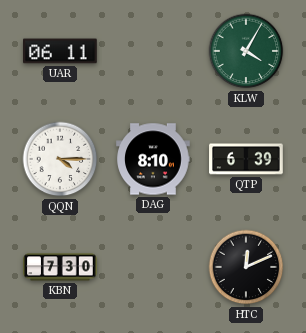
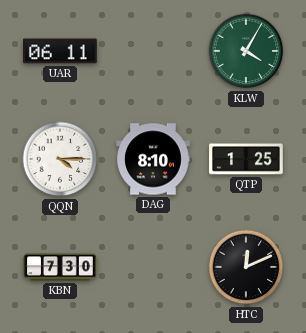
QTP: 6:39 -> 1:25
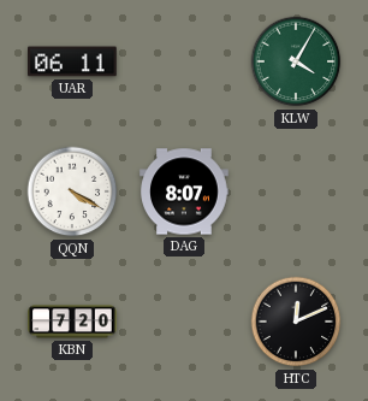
QQN: 4:15 -> 4:20
DAG: 8:10 -> 8:07
QTP: 1:25 -> none
KBN: 7:30 -> 7:20
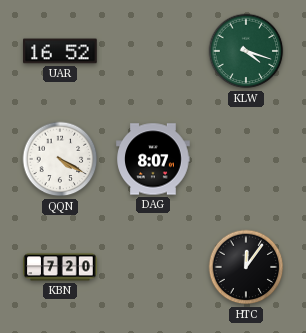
UAR: 06:11 -> 16:52
KLW: 4:05 -> 4:18
HTC: 12:11 -> 12:06
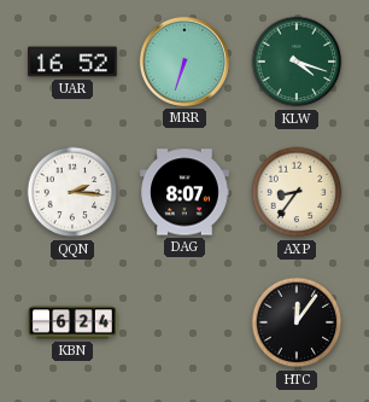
MRR: none -> 6:33
QQN: 4:20 -> 2:16
AXP: none -> 8:36
KBN: 7:20 -> 6:24
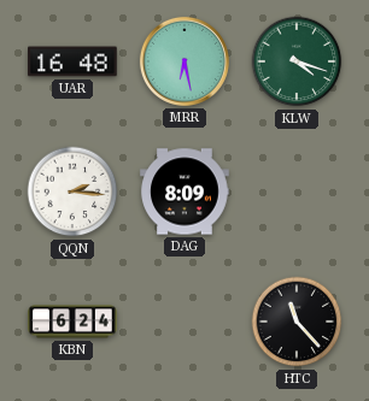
UAR: 16:52 -> 16:48
MRR: 6:33 -> 6:28
DAG: 8:07 -> 8:09
AXP: 8:36 -> none
HTC: 12:06 -> 11:23
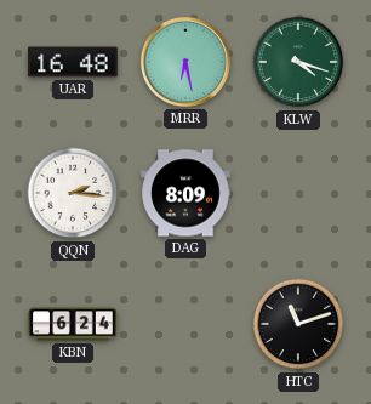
HTC: 11:23 -> 11:12
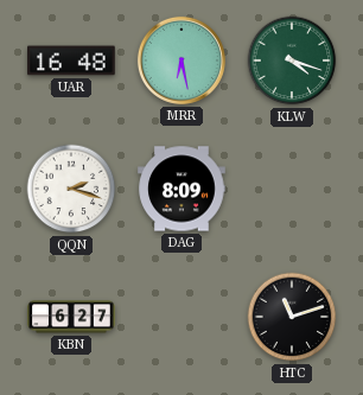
QQN: 2:16 -> 2:18
KBN: 6:24 -> 6:27
